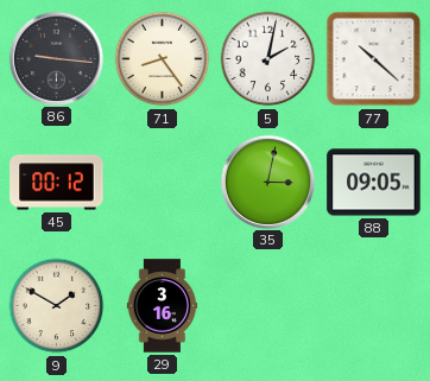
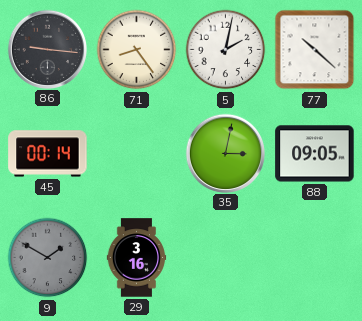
45: 00:12 -> 00:14
9 dial: cream -> grey
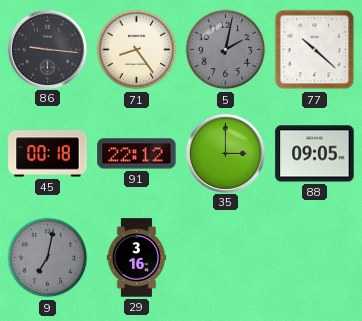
5 dial: white -> grey
45: 00:14 -> 00:18
91: none -> 22:12
35: 3:02 -> 3:00
9: 1:50 -> 7:02
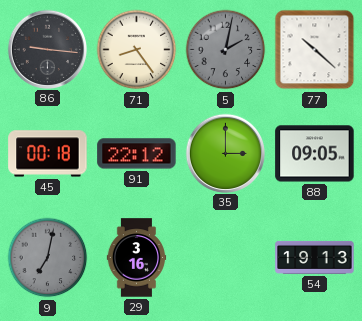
54: none -> 19:13
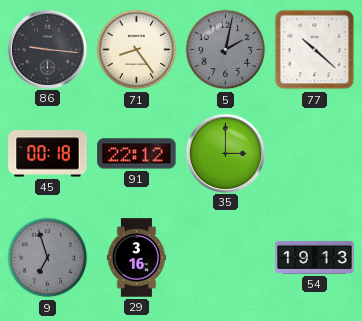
88: 09:05 -> none
9: 7:02 -> 6:57
